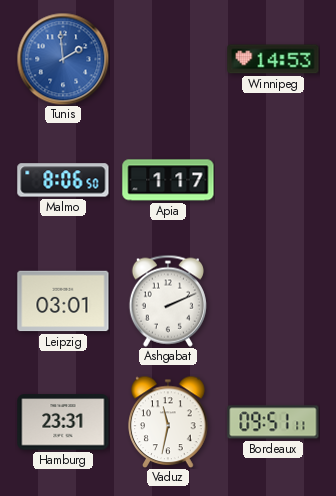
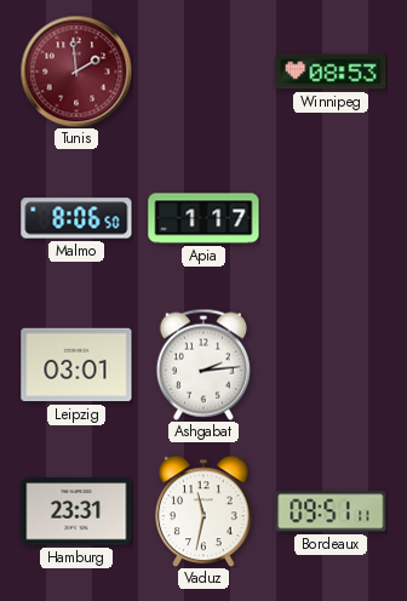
Tunis dial: blue -> burgundy
Winnipeg: 14:53 -> 08:53
Ashgabat: 2:11 -> 2:14
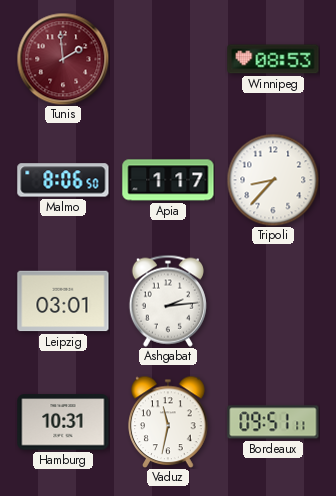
Tripoli: none -> 8:37
Hamburg: 23:31 -> 10:31
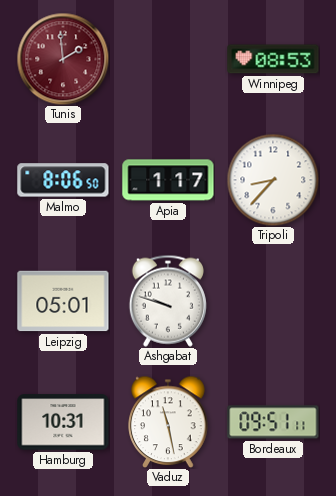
Leipzig: 03:01 -> 05:01
Ashgabat: 2:14 -> 9:48
Vaduz: 11:32 -> 11:28
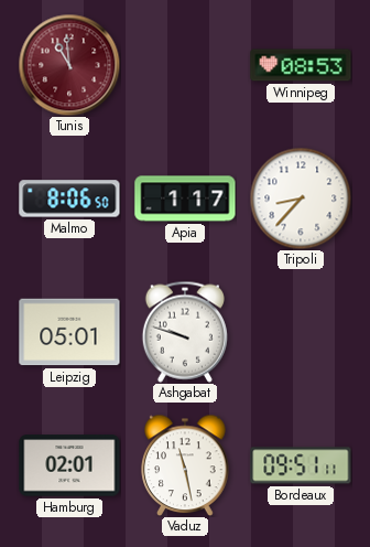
Tunis: 1:59 -> 10:59
Hamburg: 10:31 -> 02:01
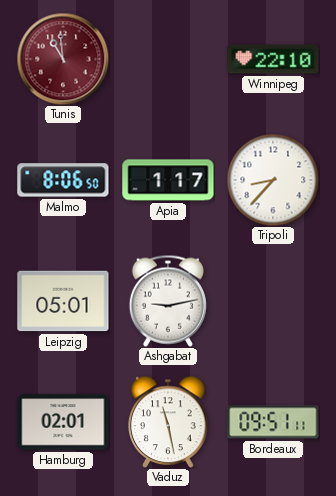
Winnipeg: 08:53 -> 22:10
Ashgabat: 9:48 -> 9:13
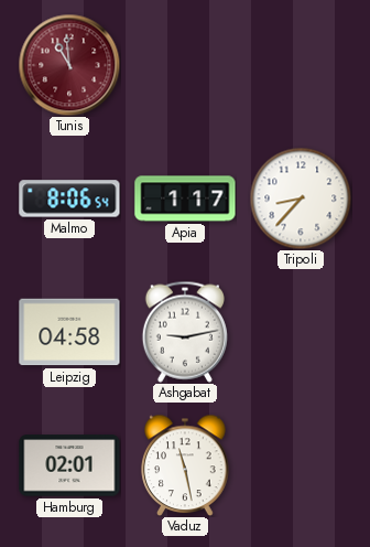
Winnipeg: 22:10 -> none
Malmo: 8:06:50 -> 8:06:54
Leipzig: 05:01 -> 04:58
Bordeaux: 09:51 -> none
